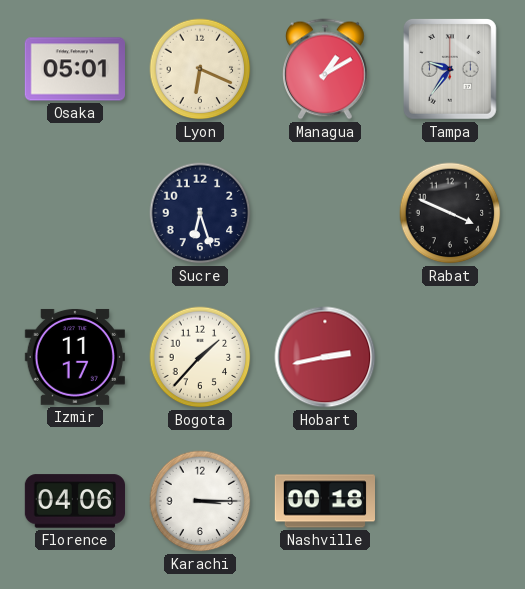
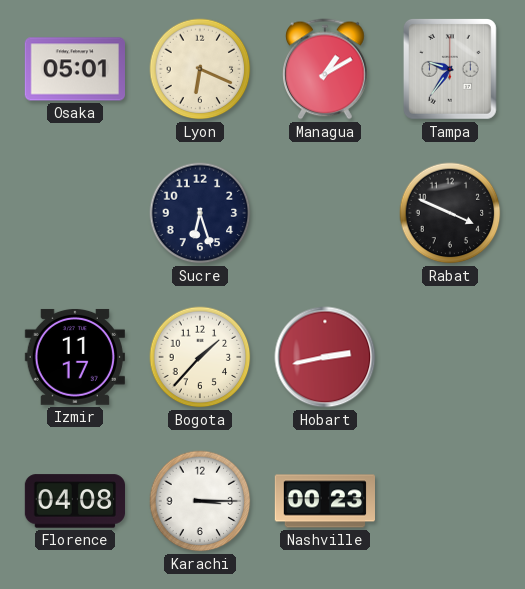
Florence: 04:06 -> 04:08
Nashville: 00:18 -> 00:23
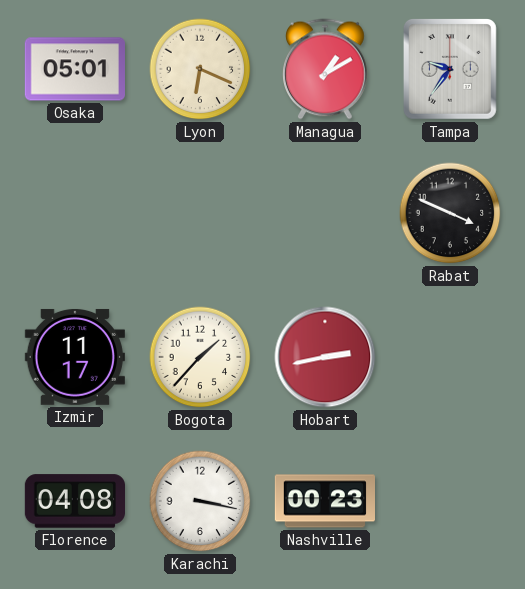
Sucre: 6:27 -> none
Karachi: 3:15 -> 3:17
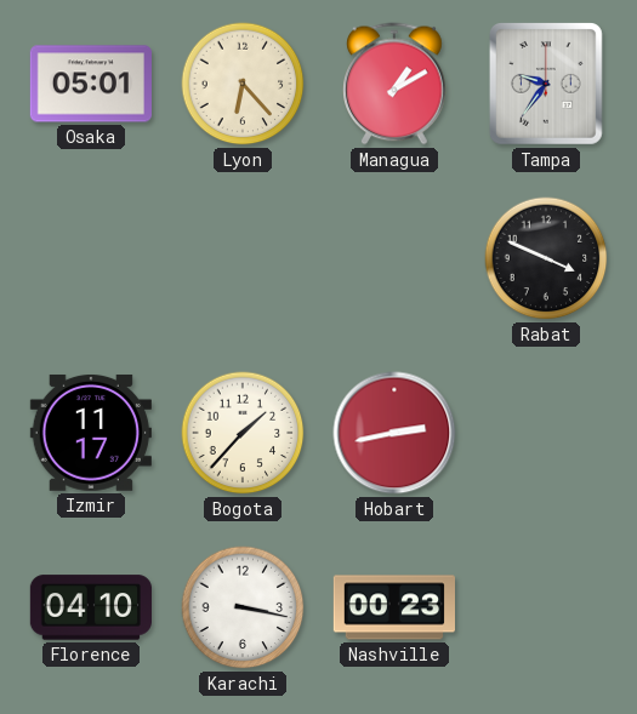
Lyon: 6:19 -> 6:23
Florence: 04:08 -> 04:10
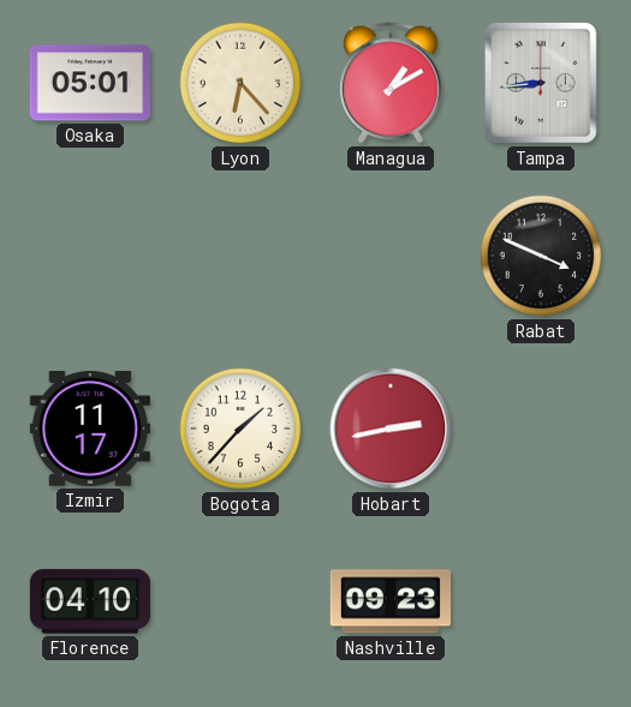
Tampa: 9:36 -> 8:44
Karachi: 3:17 -> none
Nashville: 00:23 -> 09:23
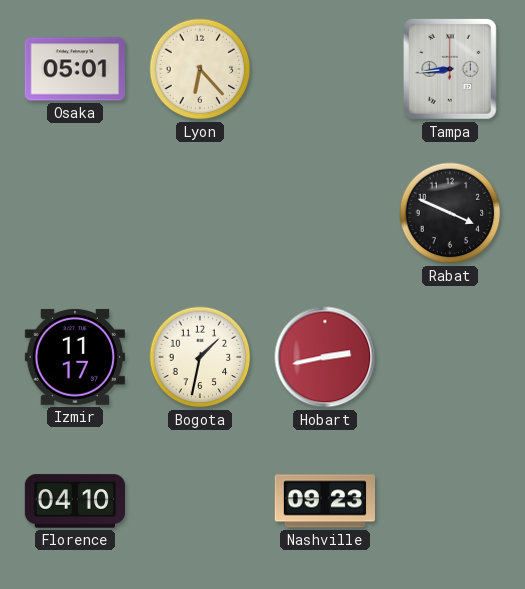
Managua: 1:10 -> none
Bogota: 1:37 -> 1:32
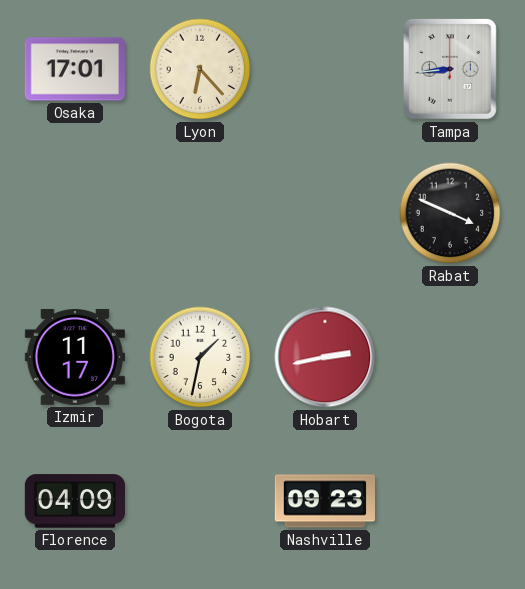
Osaka: 05:01 -> 17:01
Florence: 04:10 -> 04:09
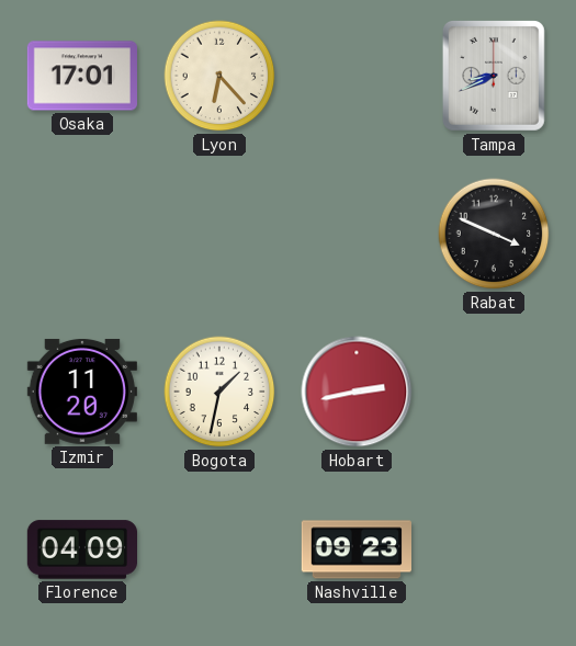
Tampa: 8:44 -> 8:41
Izmir: 11:17 -> 11:20
